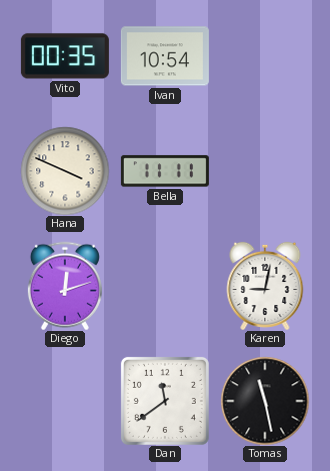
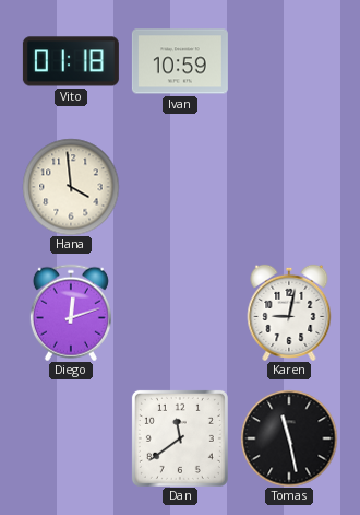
Vito: 00:35 -> 01:18
Ivan: 10:54 -> 10:59
Hana: 3:49 -> 3:59
Bella: 11:11 -> none
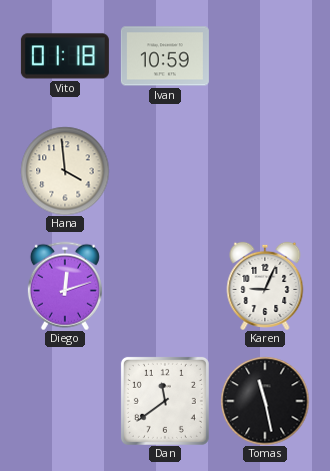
Karen: 9:02 -> 9:04
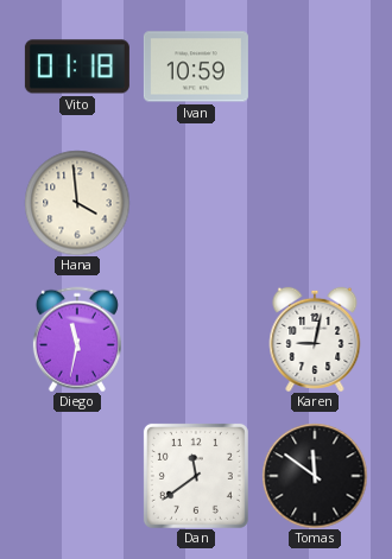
Diego: 12:12 -> 11:32
Karen: 9:04 -> 9:02
Tomas: 11:28 -> 11:51
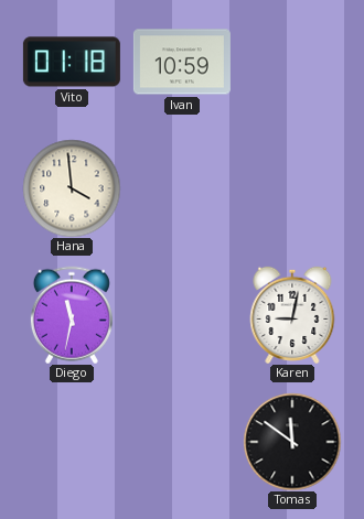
Dan: 11:39 -> none
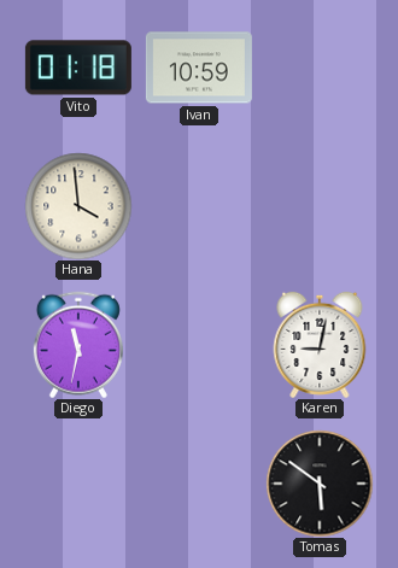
Tomas: 11:51 -> 5:51
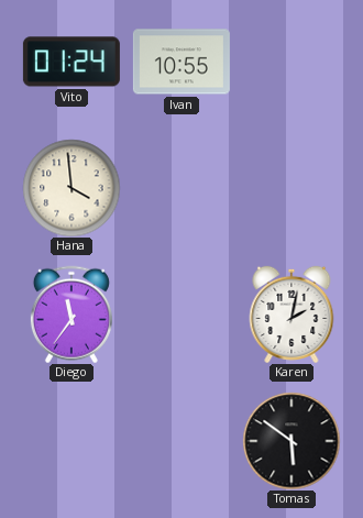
Vito: 01:18 -> 01:24
Ivan: 10:59 -> 10:55
Diego: 11:32 -> 11:36
Karen: 9:02 -> 2:02
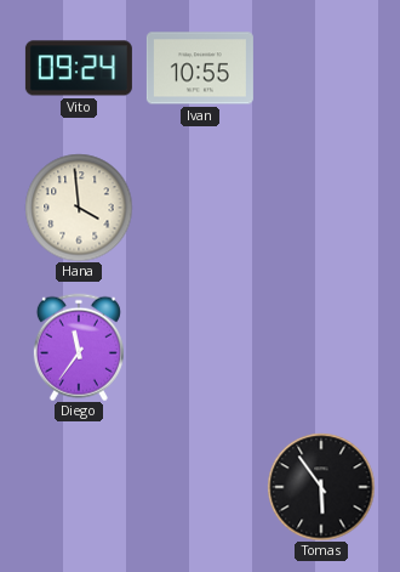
Vito: 01:24 -> 09:24
Karen: 2:02 -> none
Tomas: 5:51 -> 5:54
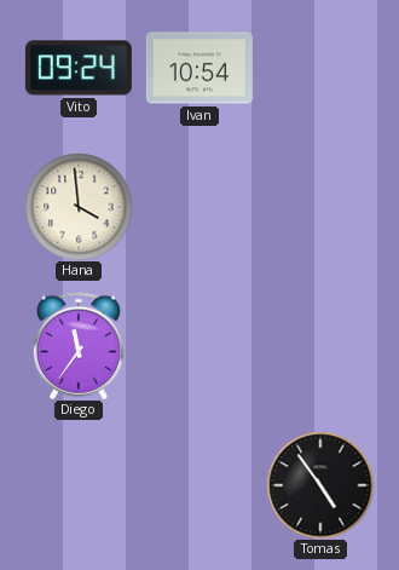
Ivan: 10:55 -> 10:54
Tomas: 5:54 -> 4:54
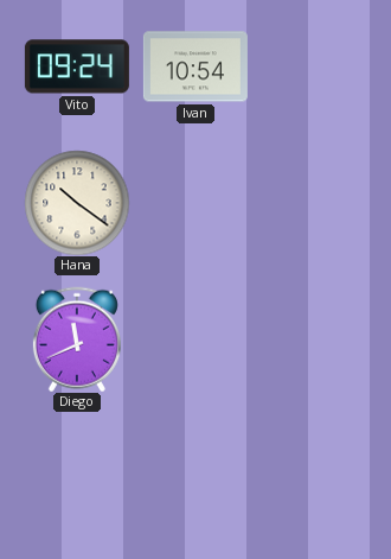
Hana: 3:59 -> 10:21
Diego: 11:36 -> 11:41
Tomas: 4:54 -> none
